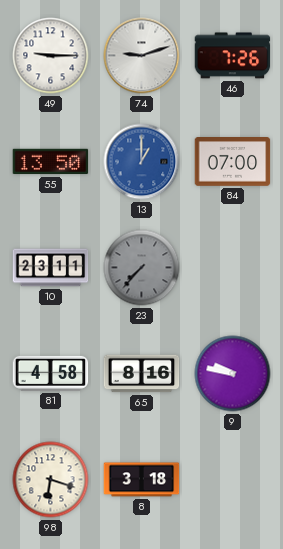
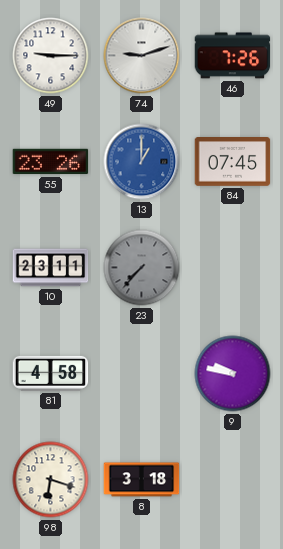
55: 13:50 -> 23:26
84: 07:00 -> 07:45
65: 8:16 -> none
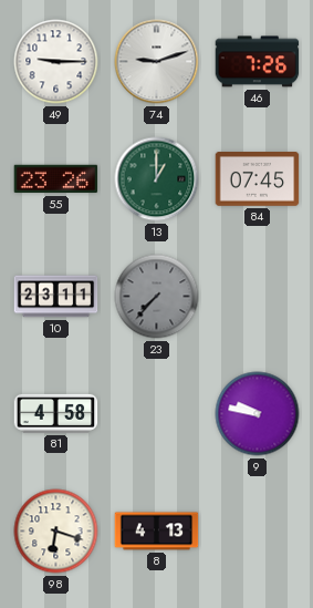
13 dial: blue -> green
8: 3:18 -> 4:13
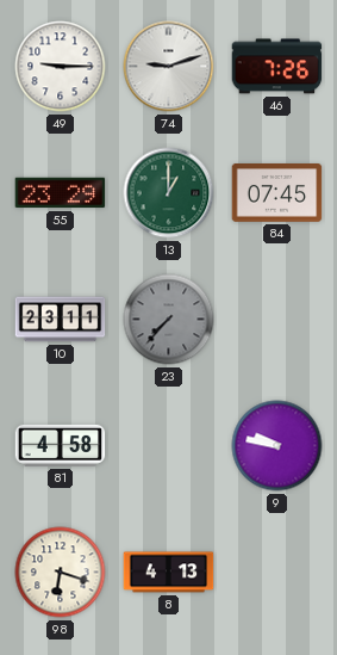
55: 23:26 -> 23:29
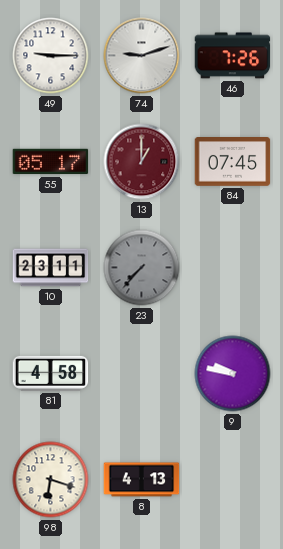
55: 23:29 -> 05:17
13 dial: green -> burgundy
